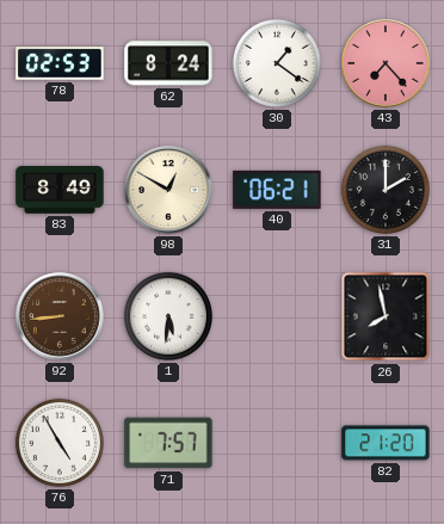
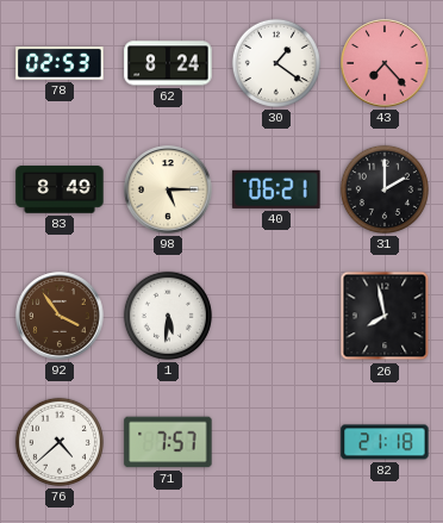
98: 12:50 -> 5:15
92: 8:44 -> 3:54
76: 4:55 -> 4:38
82: 21:20 -> 21:18
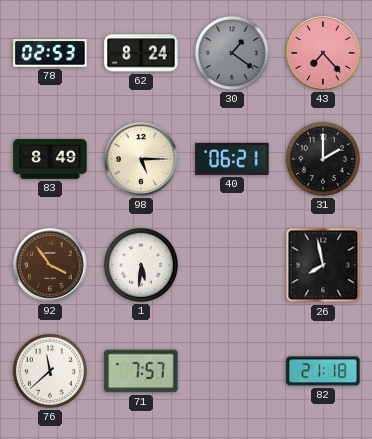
30 dial: white -> grey
76: 4:38 -> 11:38
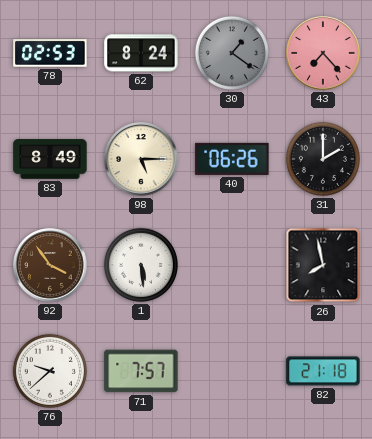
40: 06:21 -> 06:26
1: 5:31 -> 5:29
76: 11:38 -> 9:38
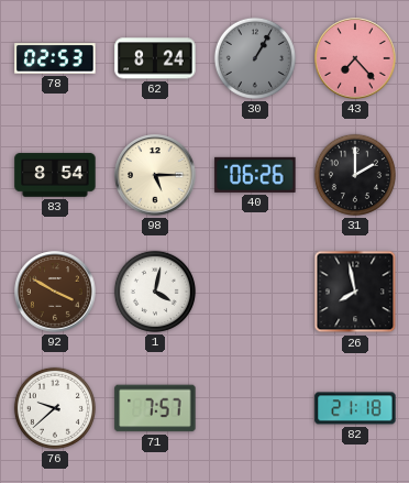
30: 1:21 -> 1:05
83: 8:49 -> 8:54
92: 3:54 -> 3:50
1: 5:29 -> 4:02
